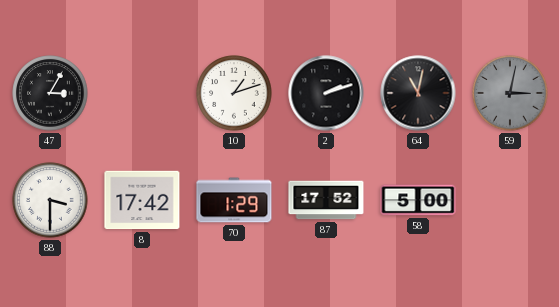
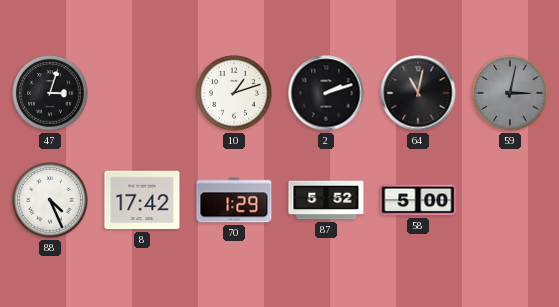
47: 3:05 -> 3:03
88: 3:30 -> 4:26
87: 17:52 -> 5:52
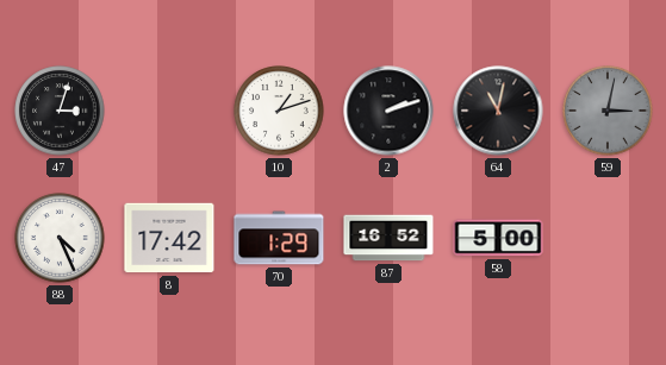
87: 5:52 -> 16:52
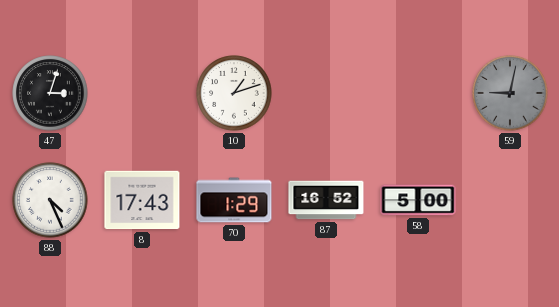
2: 2:12 -> none
64: 11:02 -> none
59: 3:02 -> 9:02
8: 17:42 -> 17:43
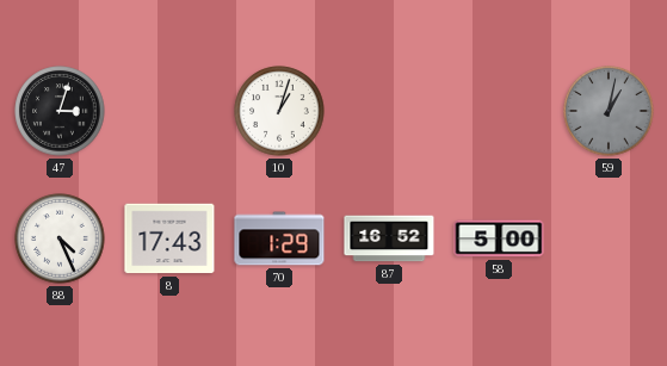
10: 1:12 -> 1:03
59: 9:02 -> 1:02
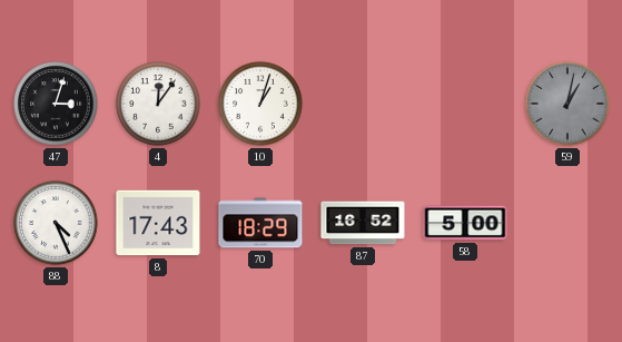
4: none -> 12:06
70: 1:29 -> 18:29
